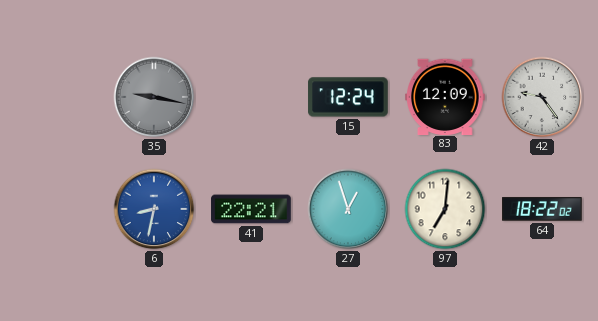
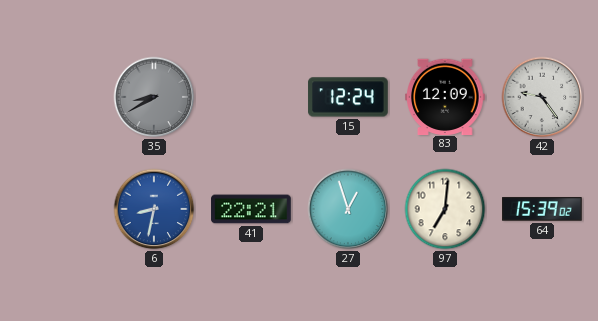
35: 9:17 -> 8:40
64: 18:22 -> 15:39
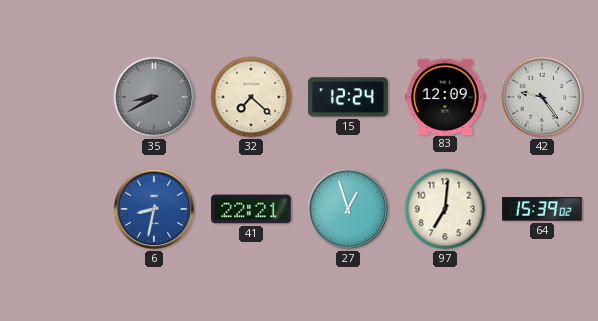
32: none -> 7:22
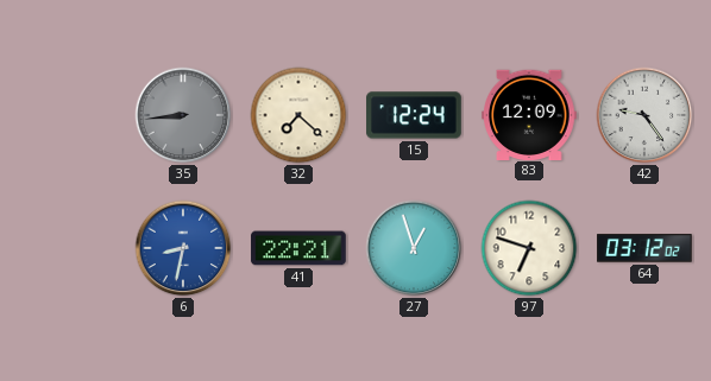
35: 8:40 -> 8:44
97: 7:01 -> 6:48
64: 15:39 -> 03:12
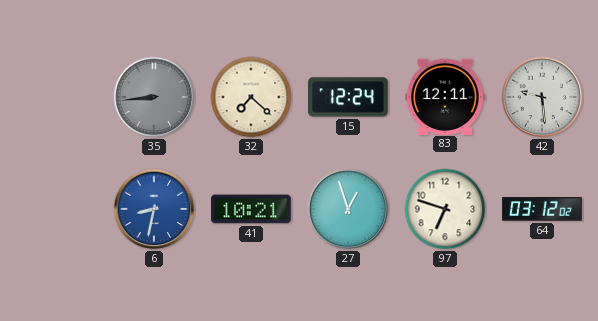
83: 12:09 -> 12:11
42: 9:24 -> 9:29
41: 22:21 -> 10:21
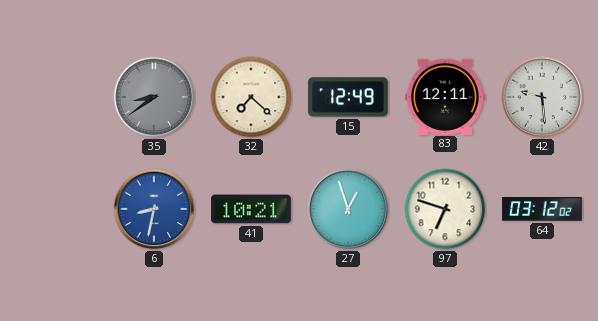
35: 8:44 -> 8:39
15: 12:24 -> 12:49
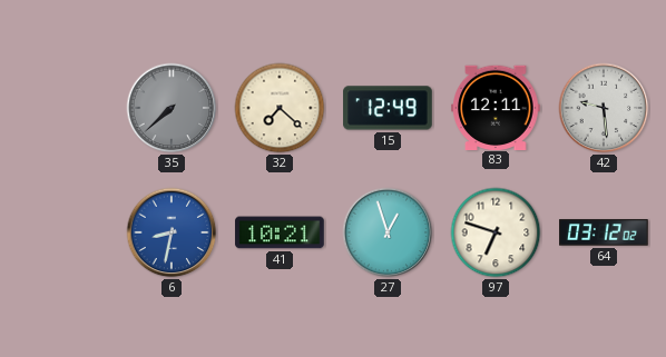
35: 8:39 -> 7:38
